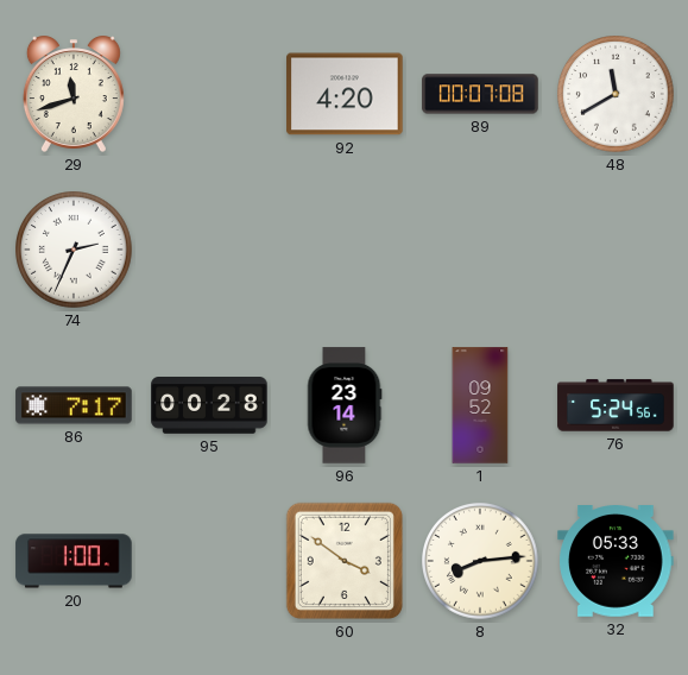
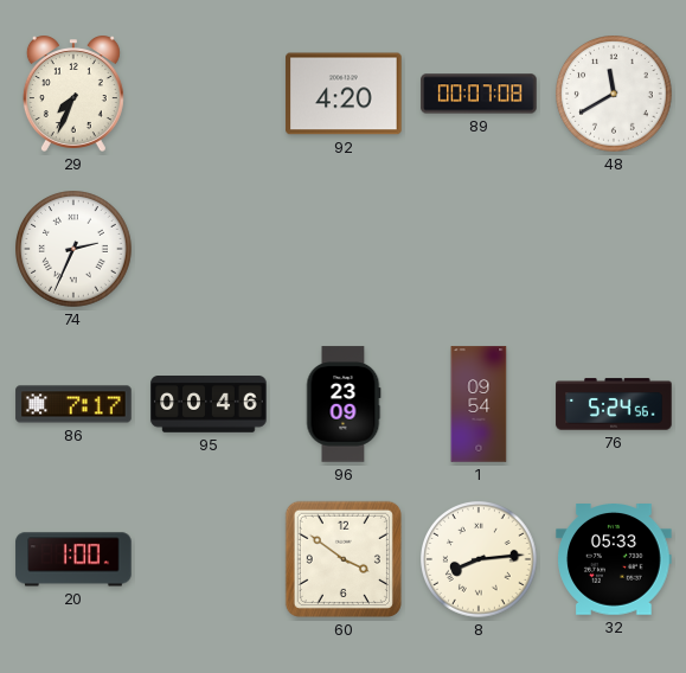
29: 11:42 -> 7:34
95: 00:28 -> 00:46
96: 23:14 -> 23:09
1: 09:52 -> 09:54
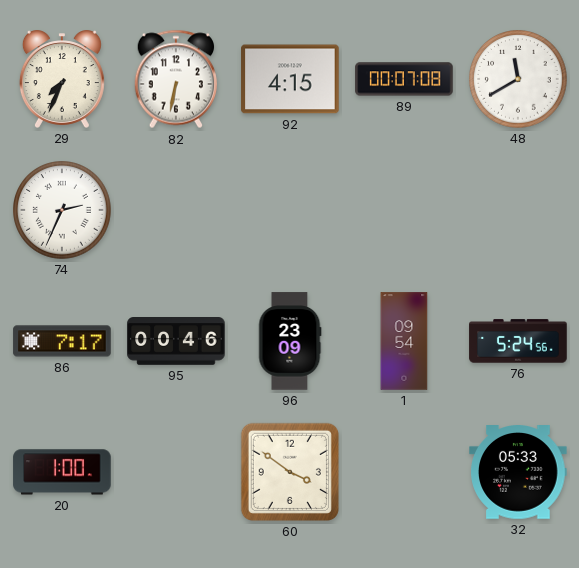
82: none -> 6:32
92: 4:20 -> 4:15
8: 8:14 -> none
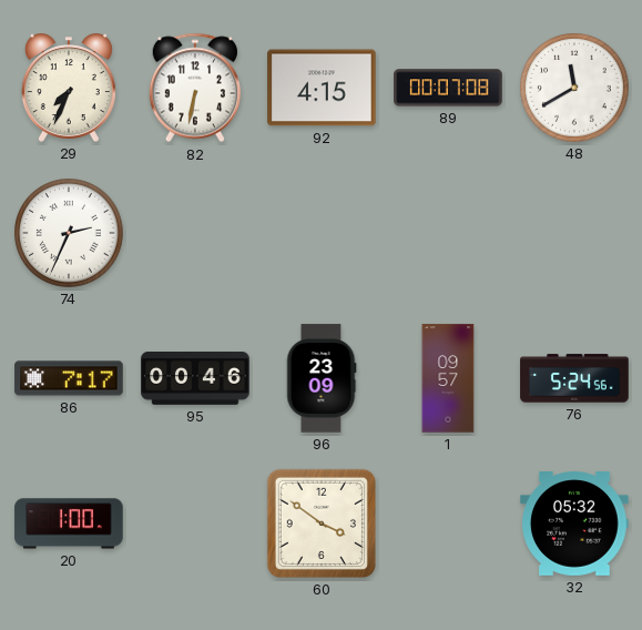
1: 09:54 -> 09:57
32: 05:33 -> 05:32
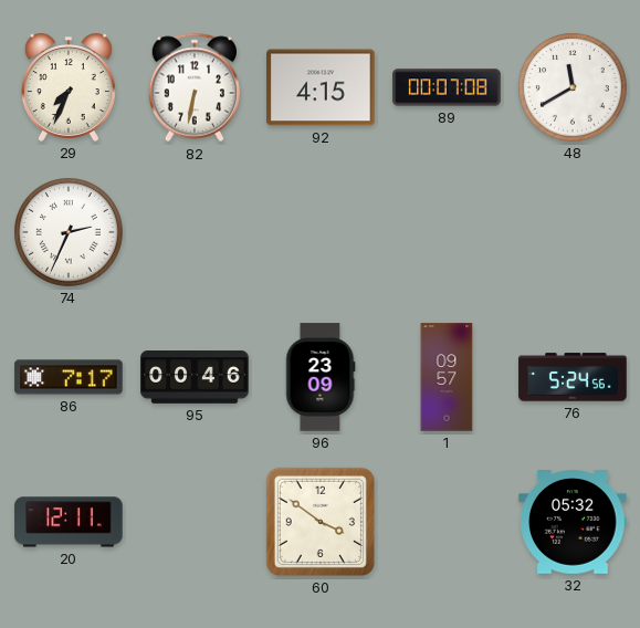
20: 1:00 -> 12:11
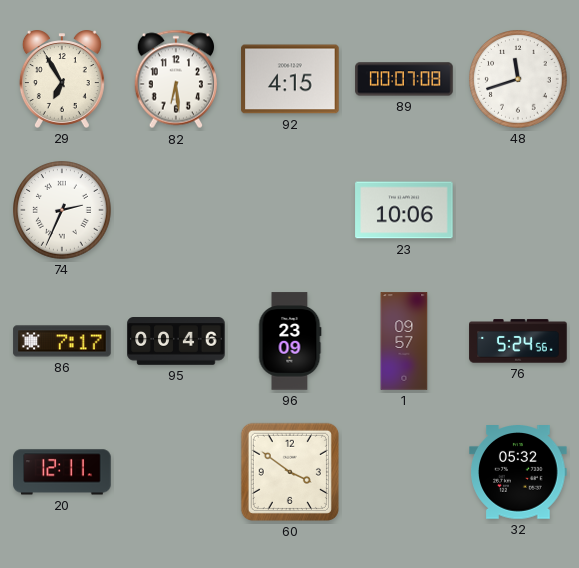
29: 7:34 -> 6:55
82: 6:32 -> 6:29
48: 11:40 -> 11:42
23: none -> 10:06
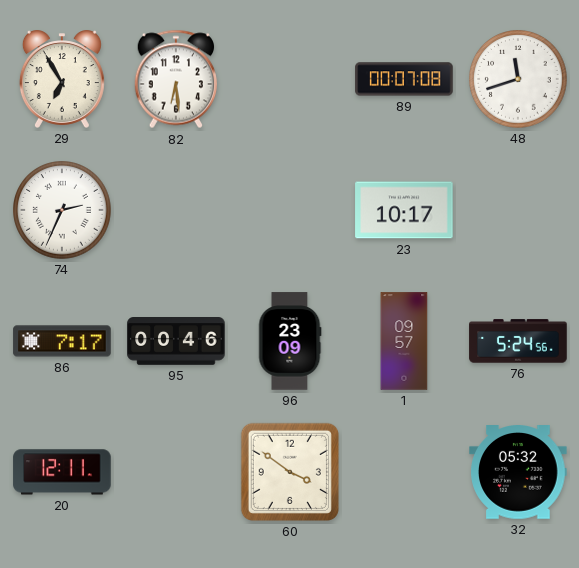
92: 4:15 -> none
23: 10:06 -> 10:17
